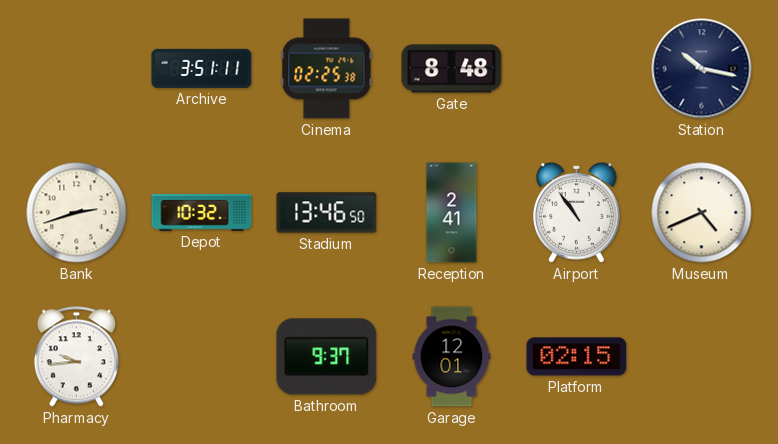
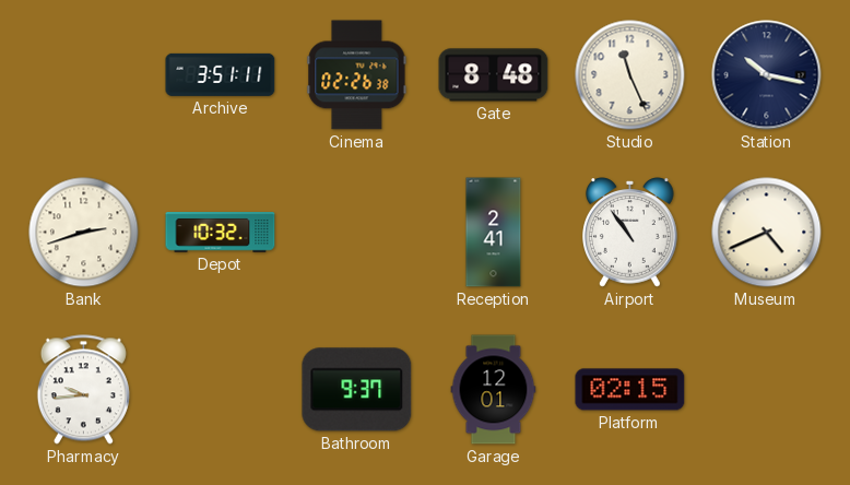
Cinema: 02:25 -> 02:26
Studio: none -> 11:26
Stadium: 13:46 -> none
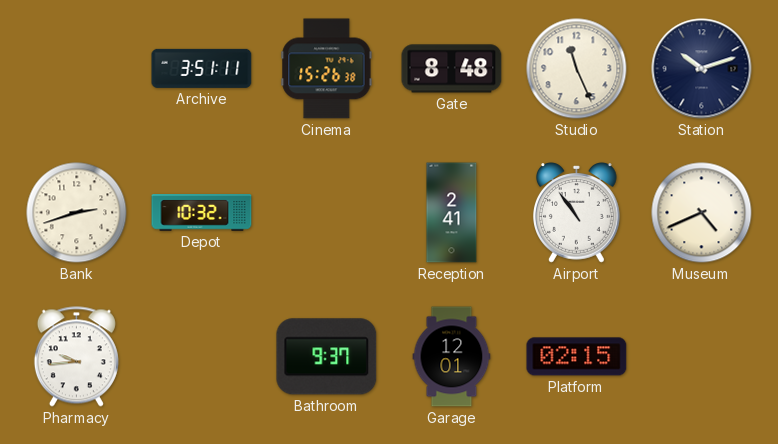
Cinema: 02:26 -> 15:26
Station: 10:17 -> 10:12
